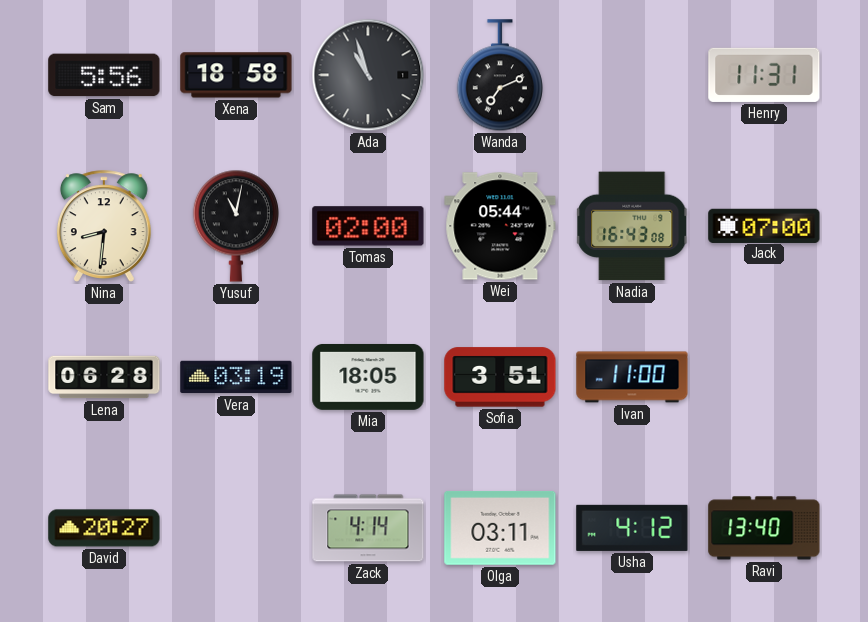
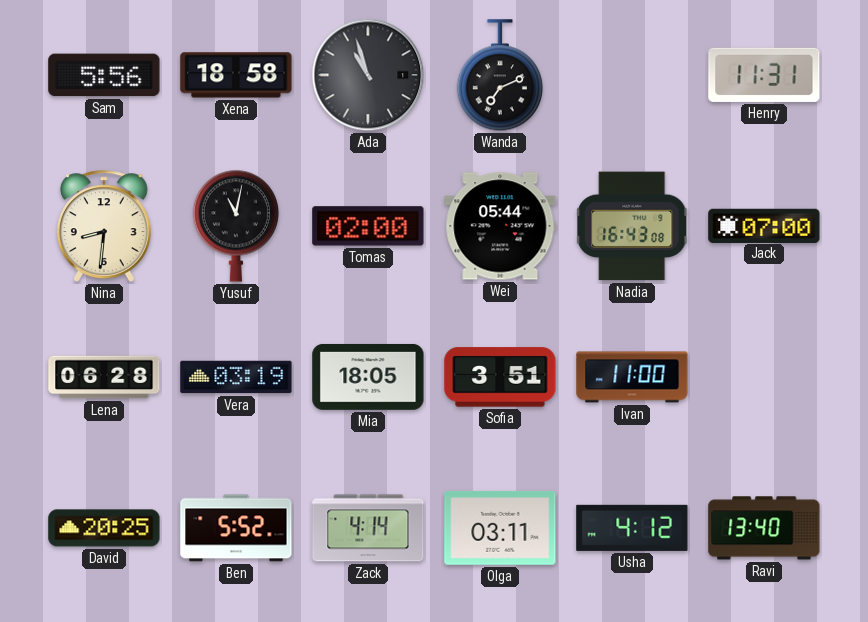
David: 20:27 -> 20:25
Ben: none -> 5:52
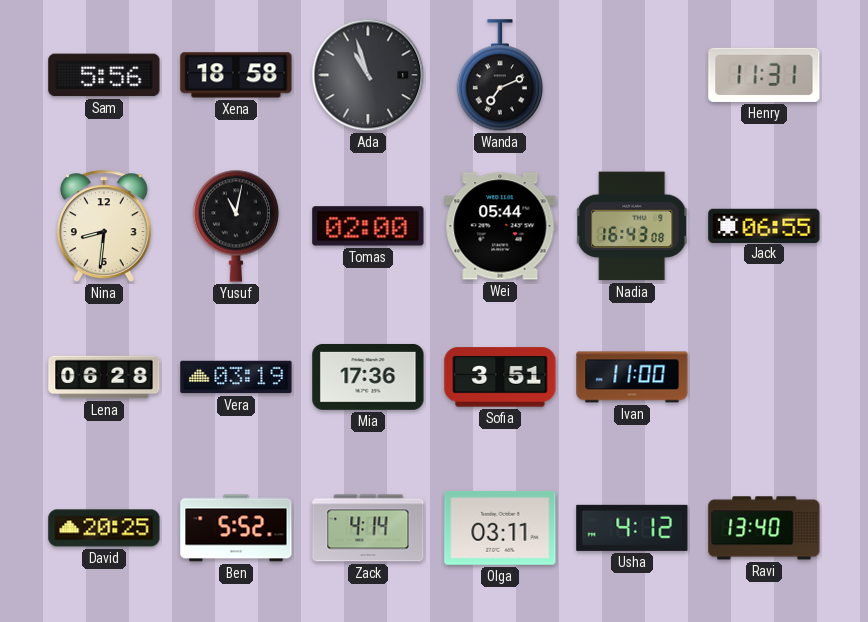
Jack: 07:00 -> 06:55
Mia: 18:05 -> 17:36
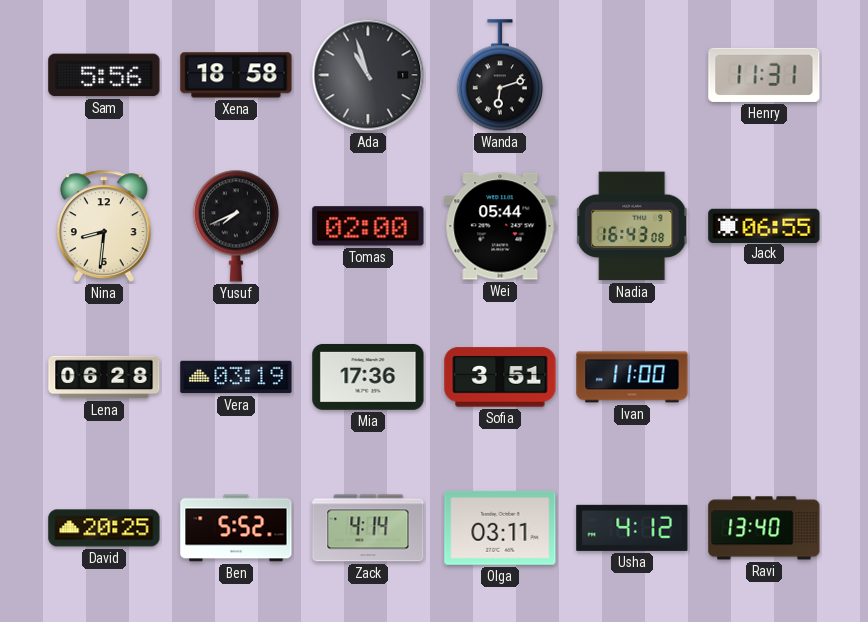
Wanda: 7:11 -> 6:12
Yusuf: 11:02 -> 7:41
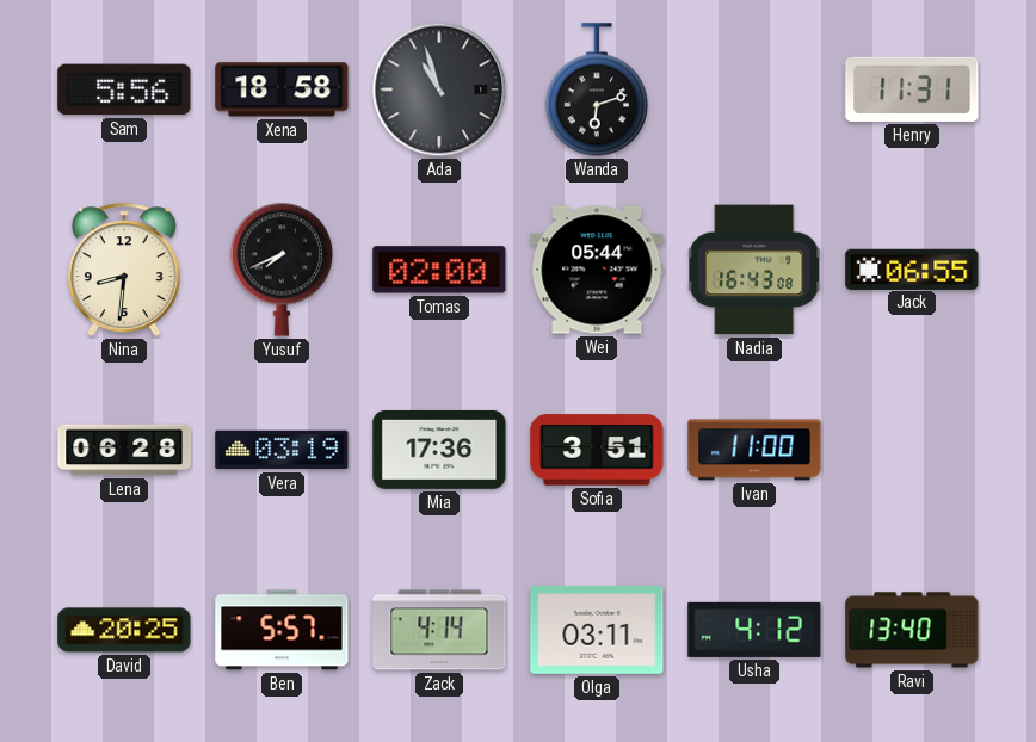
Ben: 5:52 -> 5:57
